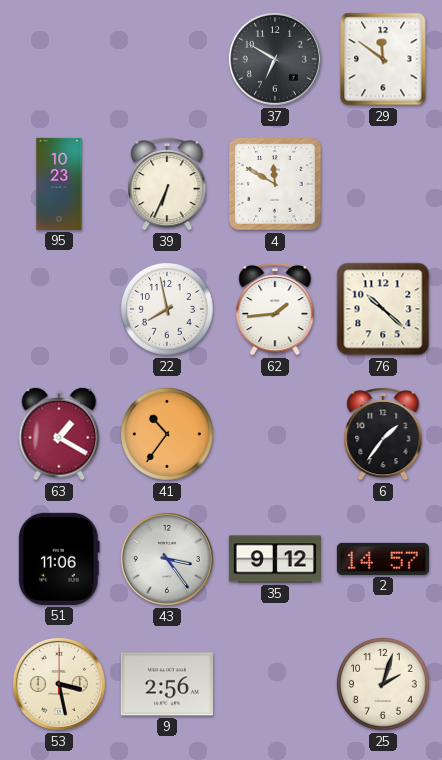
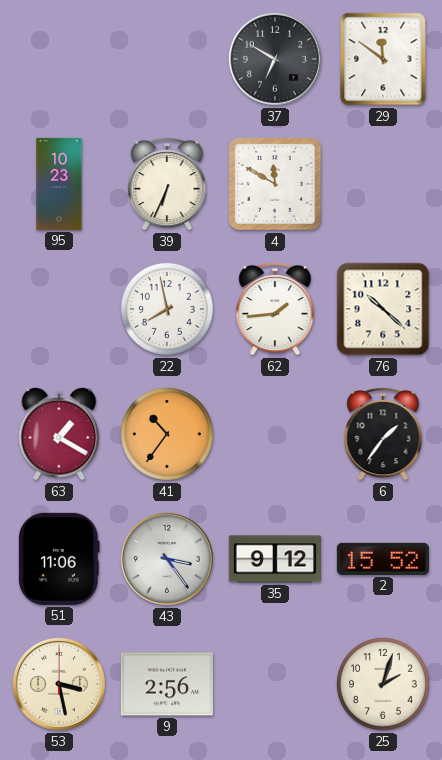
2: 14:57 -> 15:52
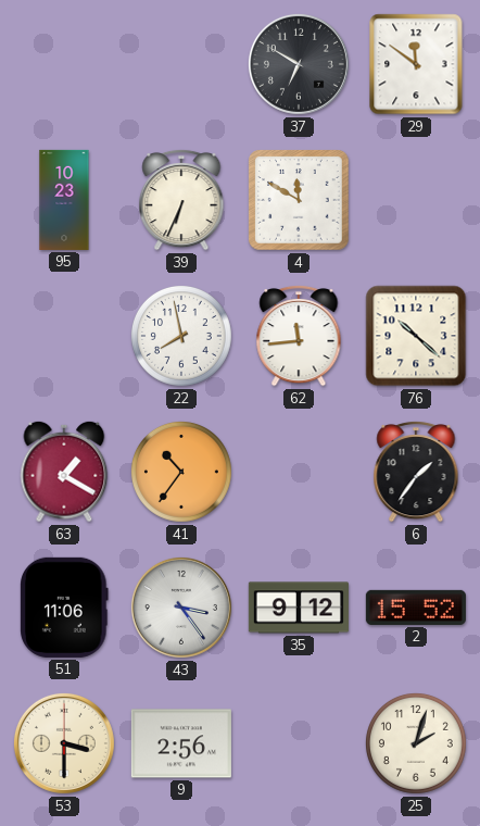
62: 1:44 -> 11:44
53: 3:28 -> 3:30
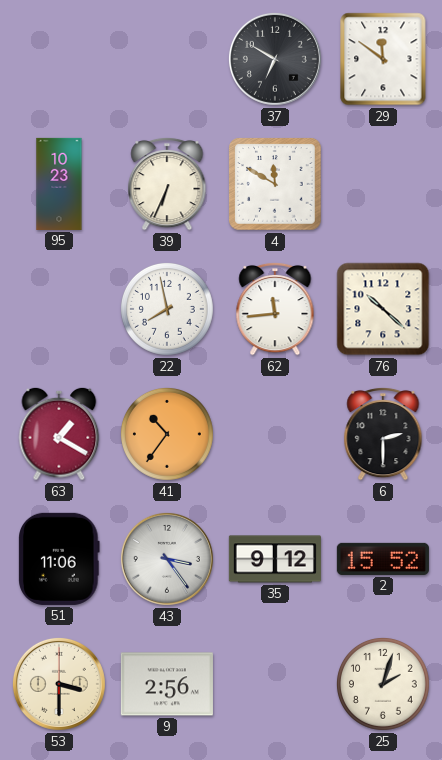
6: 1:36 -> 2:30
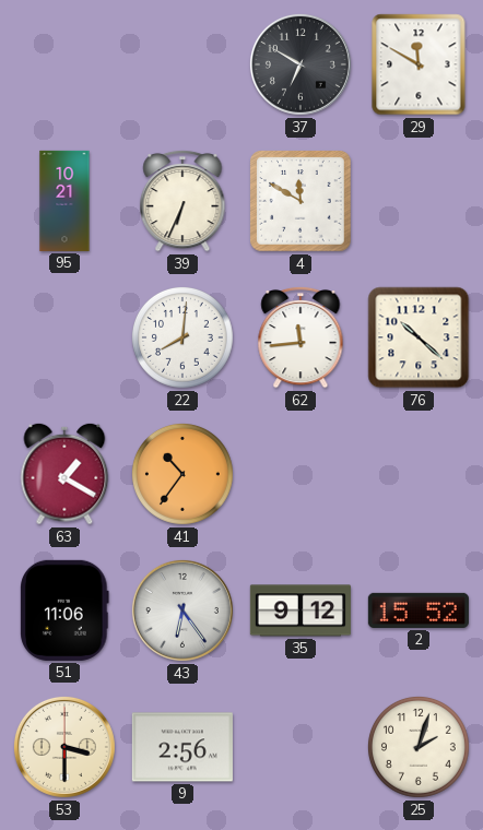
29: 11:51 -> 11:50
95: 10:23 -> 10:21
22: 7:58 -> 8:01
6: 2:30 -> none
43: 3:24 -> 6:24
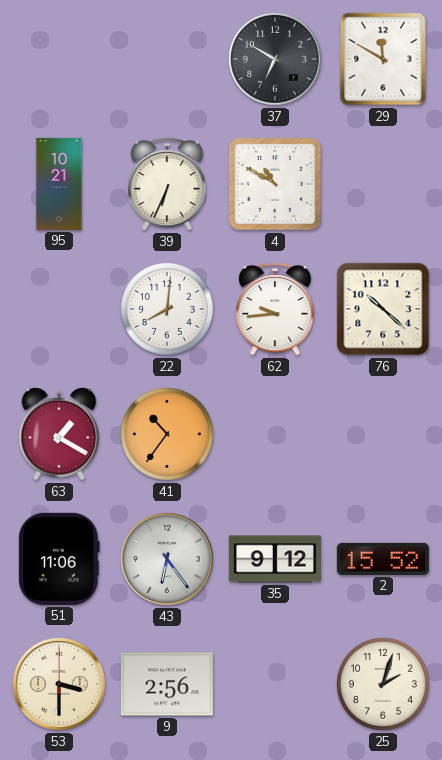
4: 11:50 -> 10:50
62: 11:44 -> 9:44
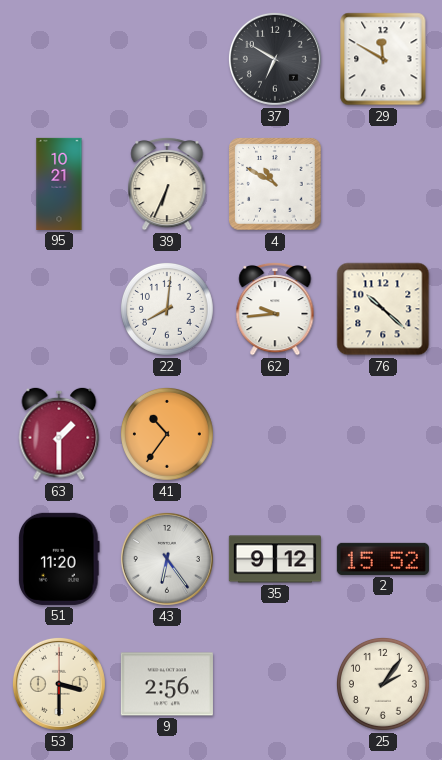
63: 1:20 -> 1:30
51: 11:06 -> 11:20
25: 2:03 -> 2:06
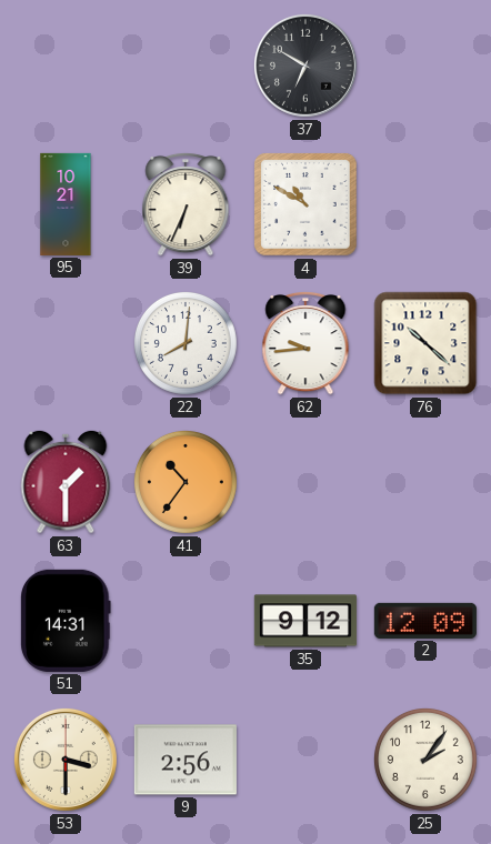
29: 11:50 -> none
51: 11:20 -> 14:31
43: 6:24 -> none
2: 15:52 -> 12:09
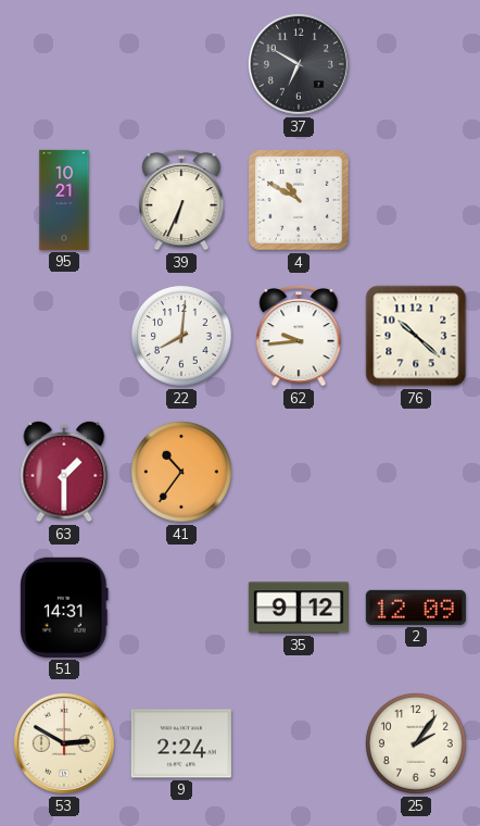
53: 3:30 -> 2:50
9: 2:56 -> 2:24
